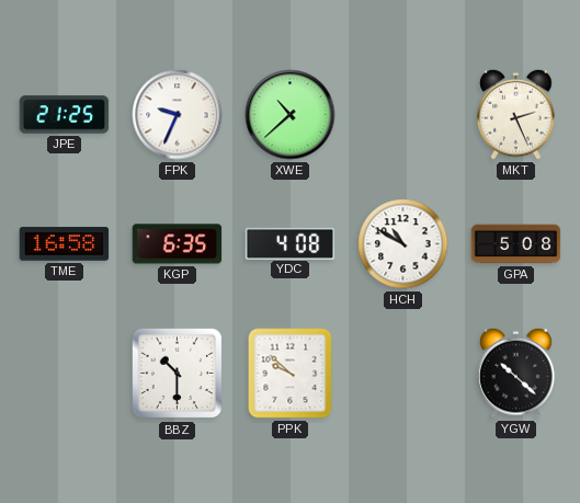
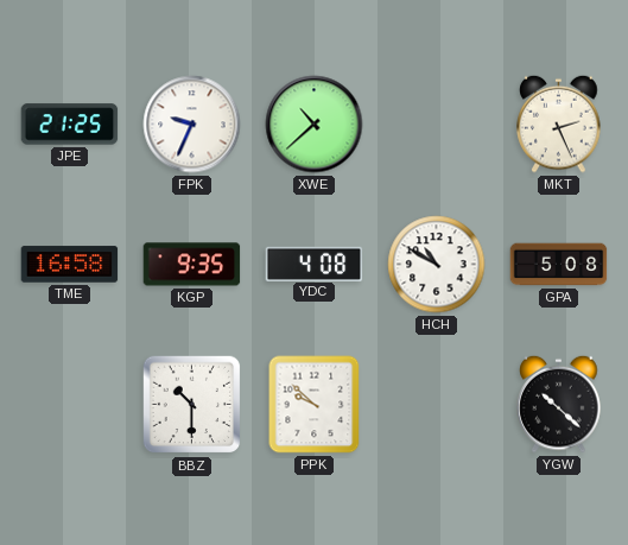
KGP: 6:35 -> 9:35
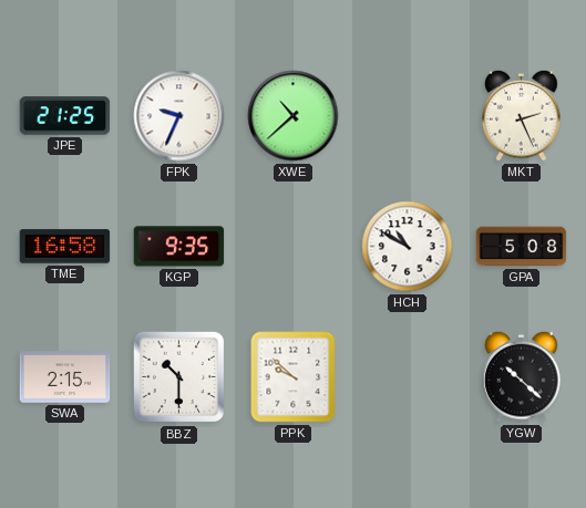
YDC: 4:08 -> none
SWA: none -> 2:15
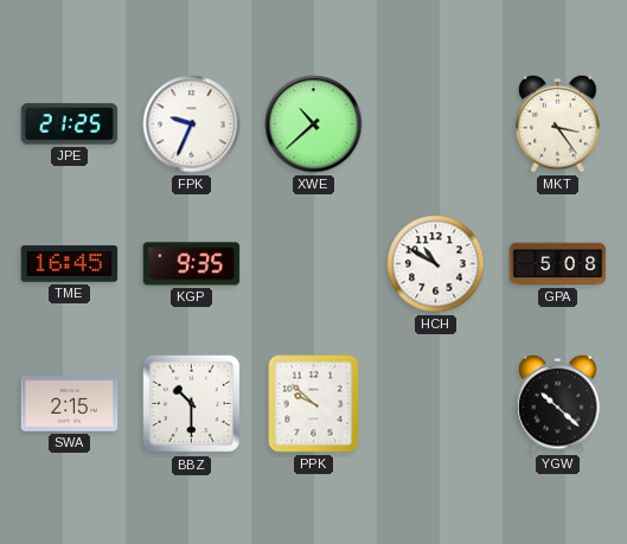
MKT: 2:26 -> 3:24
TME: 16:58 -> 16:45
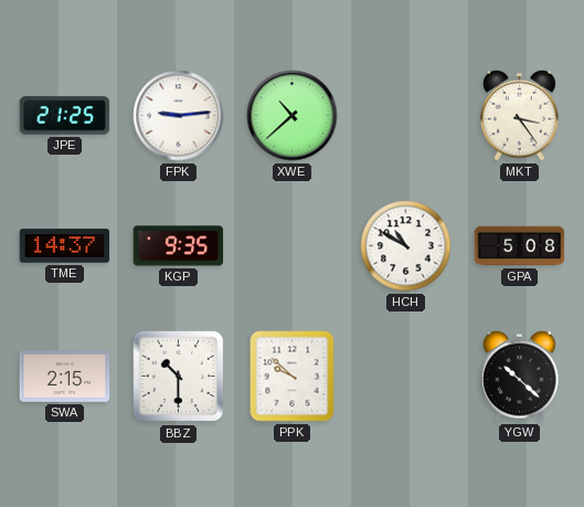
FPK: 9:34 -> 9:14
TME: 16:45 -> 14:37
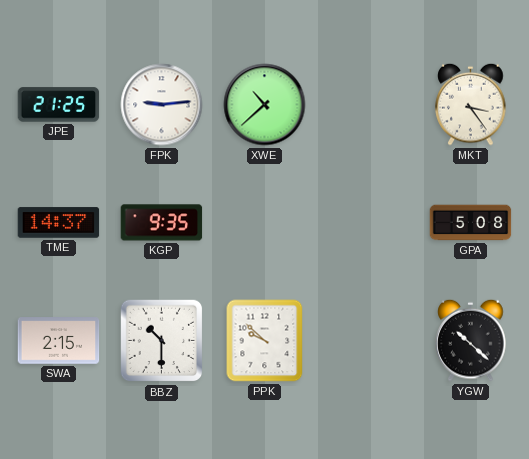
HCH: 10:50 -> none
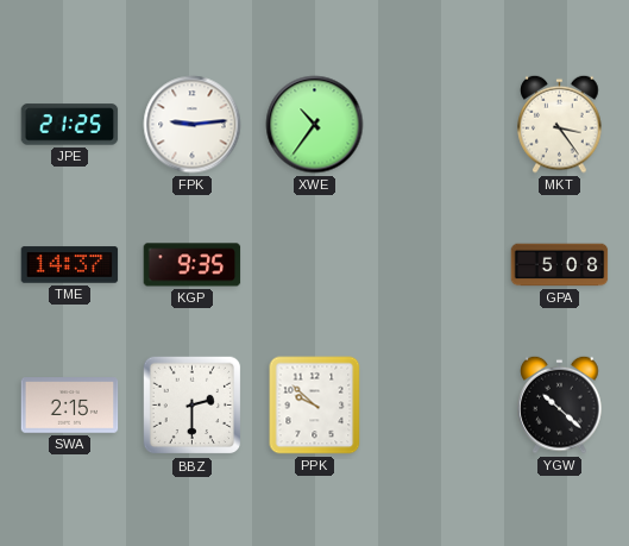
XWE: 10:38 -> 10:36
BBZ: 10:30 -> 2:30
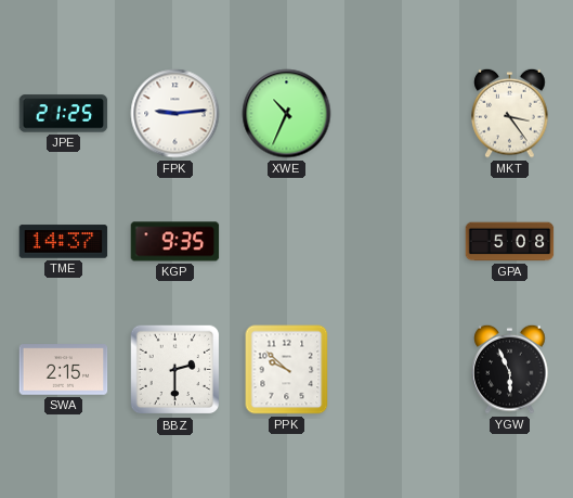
XWE: 10:36 -> 10:34
YGW: 10:22 -> 5:56
